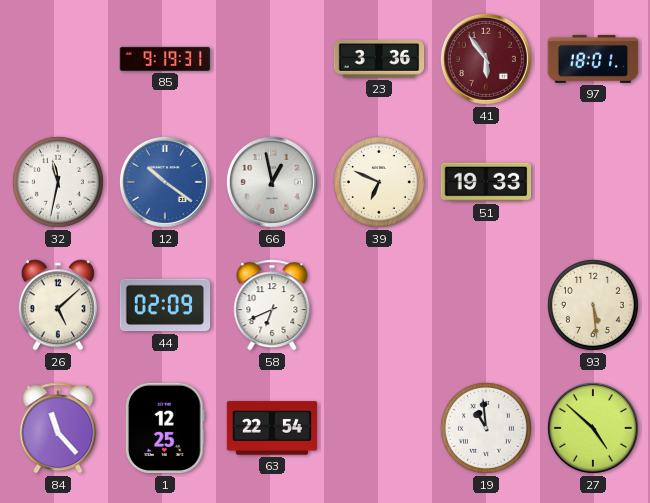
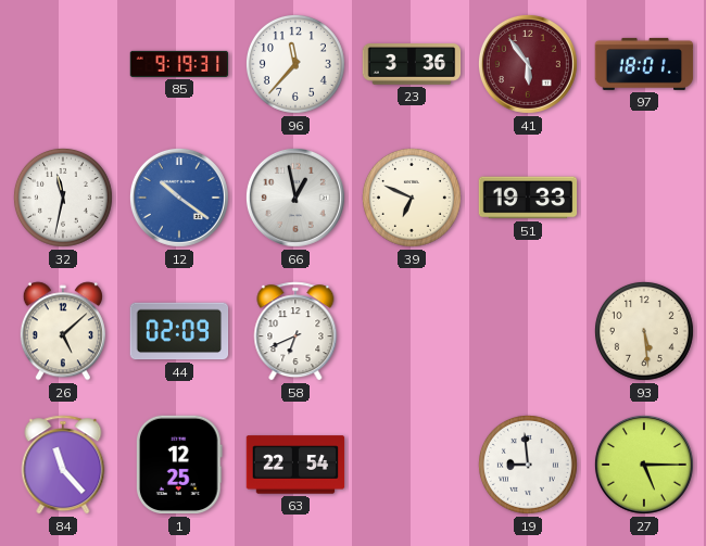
96: none -> 11:37
19: 10:59 -> 8:59
27: 4:52 -> 5:15
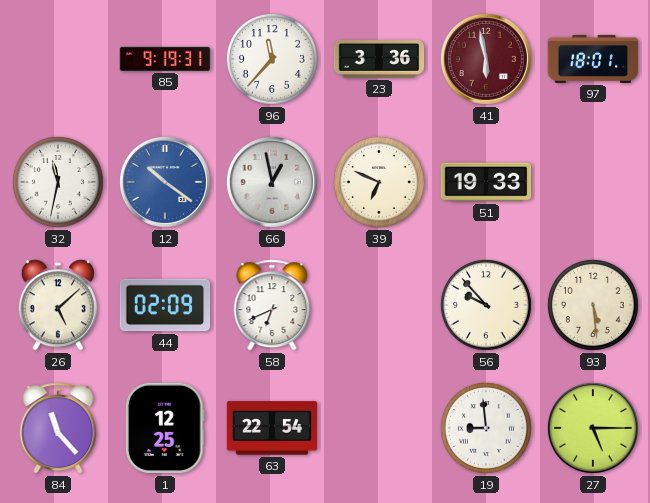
41: 5:54 -> 5:58
56: none -> 9:53
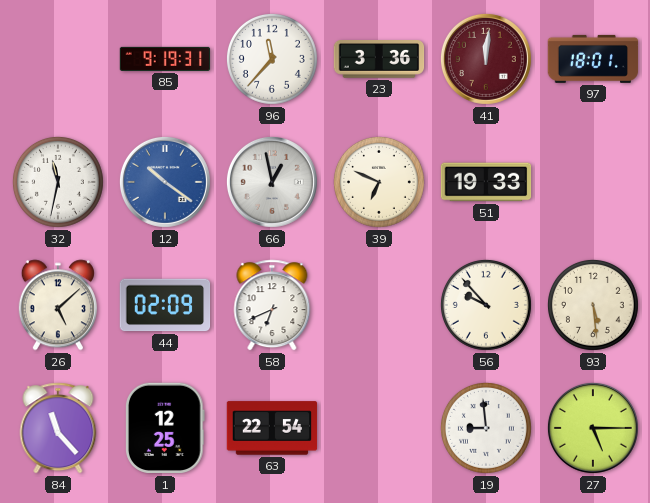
41: 5:58 -> 12:01
